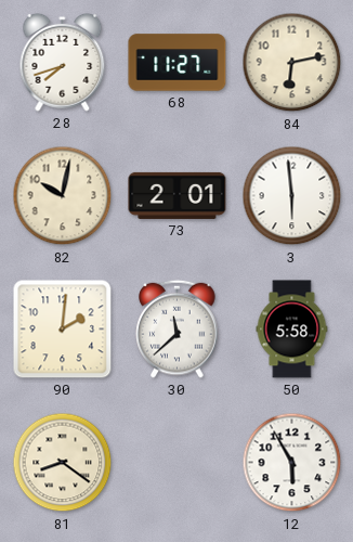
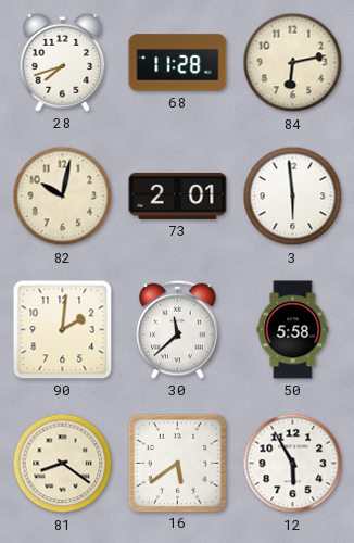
68: 11:27 -> 11:28
16: none -> 5:39
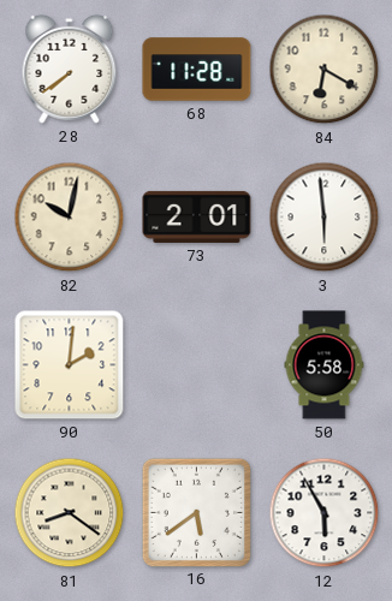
28: 7:42 -> 7:39
84: 6:13 -> 6:20
30: 11:38 -> none
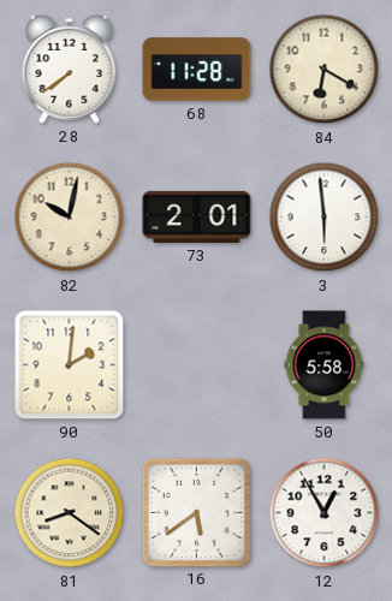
12: 5:55 -> 12:55
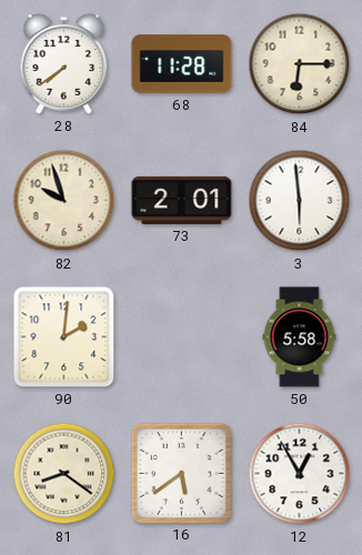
84: 6:20 -> 6:15
82: 10:02 -> 9:57
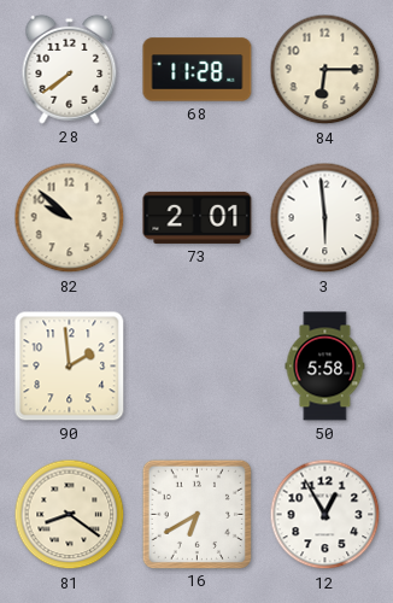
82: 9:57 -> 9:52
90: 2:01 -> 1:59
16: 5:39 -> 6:40
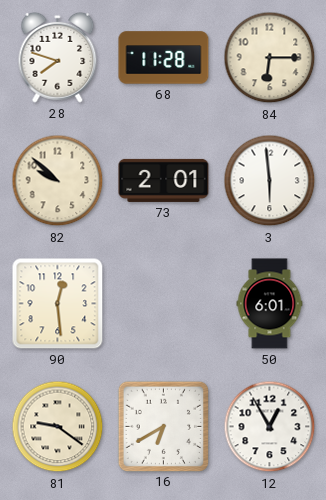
28: 7:39 -> 7:48
90: 1:59 -> 12:29
50: 5:58 -> 6:01
81: 8:21 -> 9:21
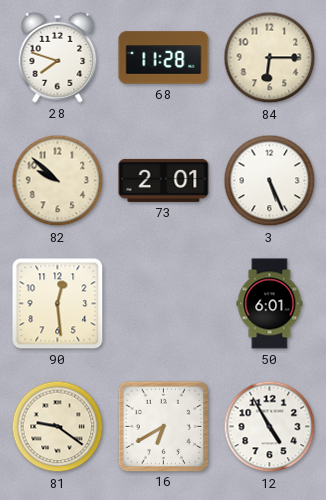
3: 5:59 -> 5:26
12: 12:55 -> 4:55
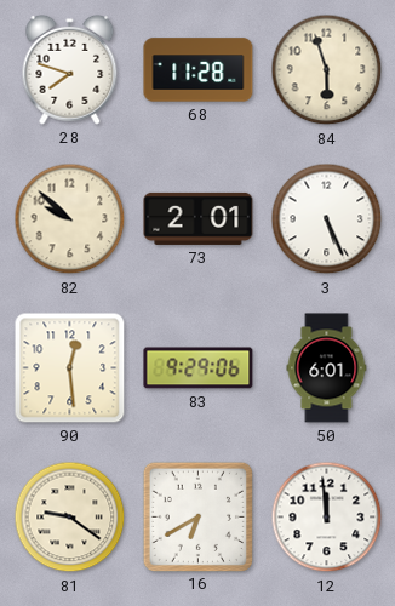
84: 6:15 -> 5:57
83: none -> 9:29
12: 4:55 -> 11:59
